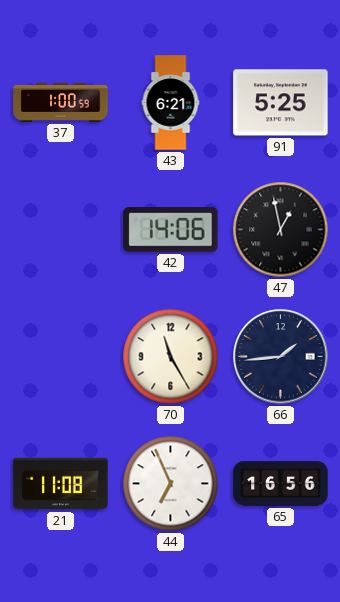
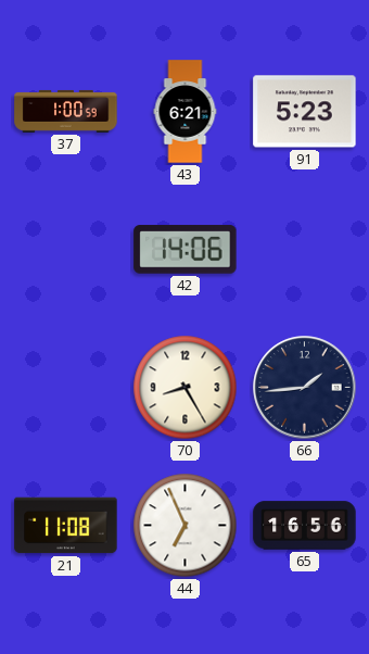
91: 5:25 -> 5:23
47: 12:58 -> none
70: 11:25 -> 8:25
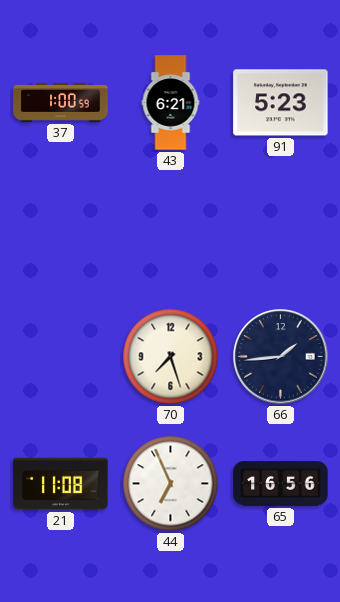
42: 14:06 -> none
70: 8:25 -> 7:27
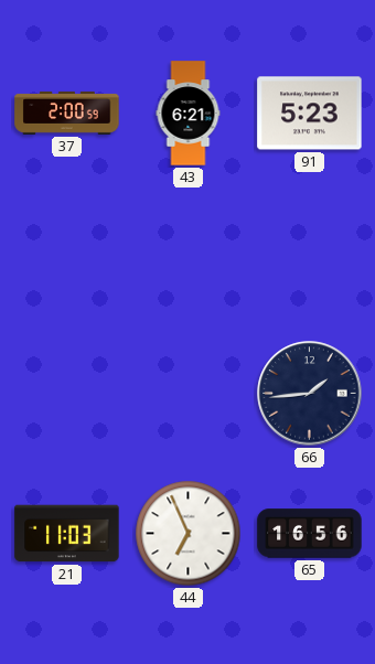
37: 1:00 -> 2:00
70: 7:27 -> none
21: 11:08 -> 11:03
